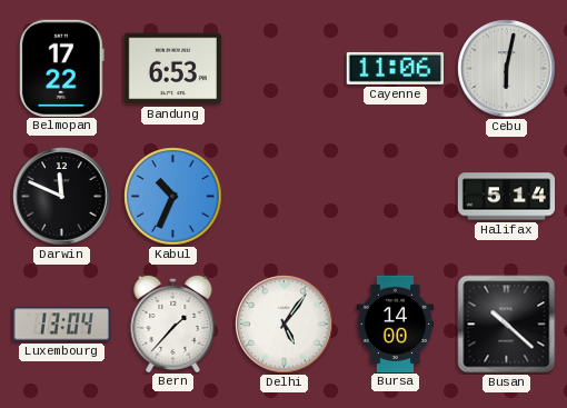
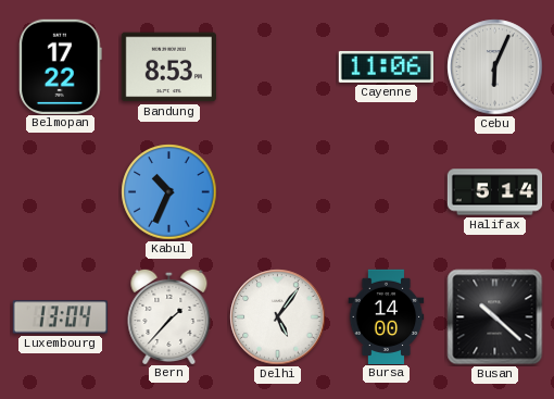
Bandung: 6:53 -> 8:53
Cebu: 6:02 -> 6:04
Darwin: 11:49 -> none
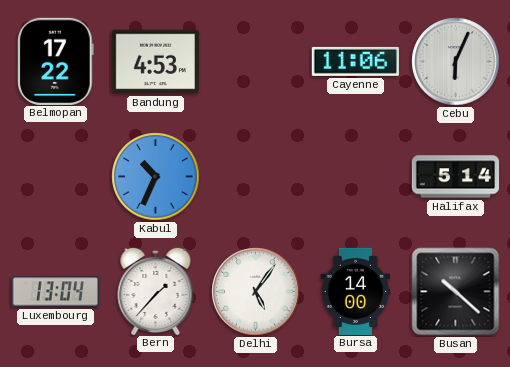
Bandung: 8:53 -> 4:53
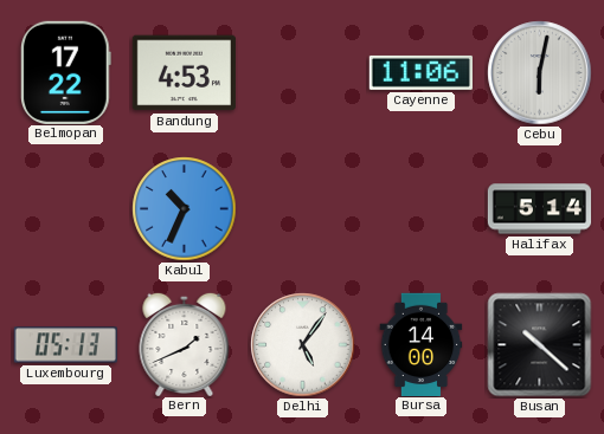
Cebu: 6:04 -> 6:02
Luxembourg: 13:04 -> 05:13
Bern: 1:37 -> 1:41
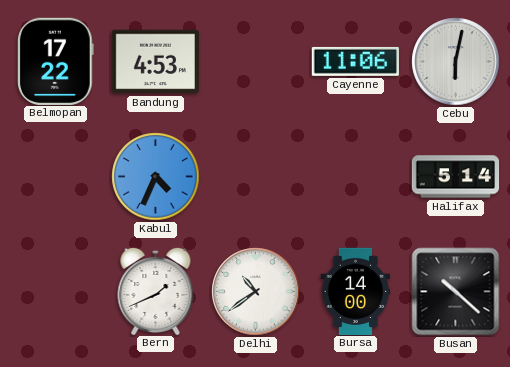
Kabul: 10:34 -> 4:34
Luxembourg: 05:13 -> none
Delhi: 5:06 -> 10:39
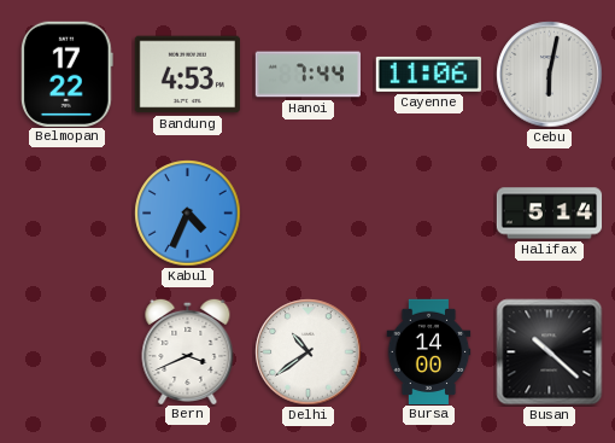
Hanoi: none -> 7:44
Bern: 1:41 -> 3:41
